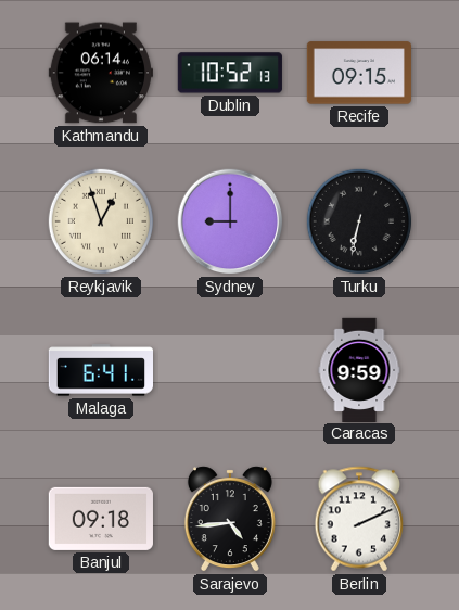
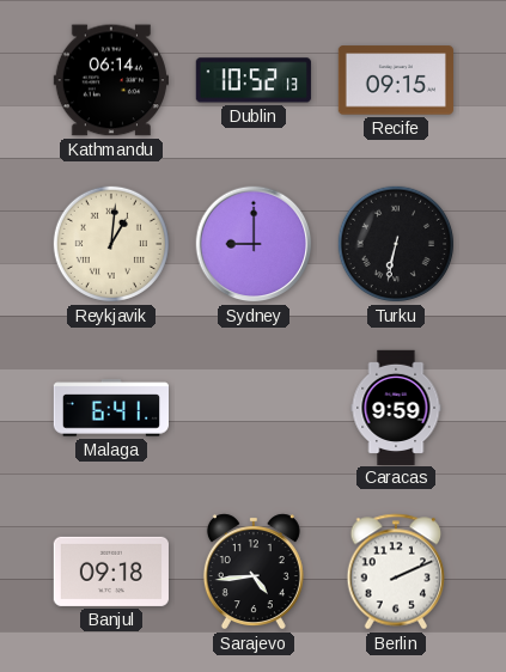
Reykjavik: 12:57 -> 1:01
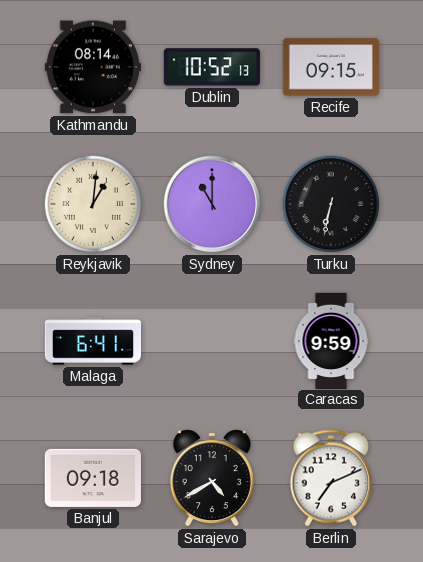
Kathmandu: 06:14 -> 08:14
Sydney: 9:00 -> 11:00
Sarajevo: 4:44 -> 4:40
Berlin: 2:11 -> 7:11
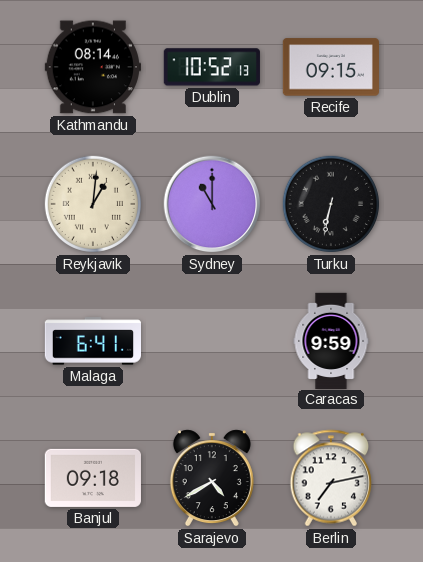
Berlin: 7:11 -> 7:13
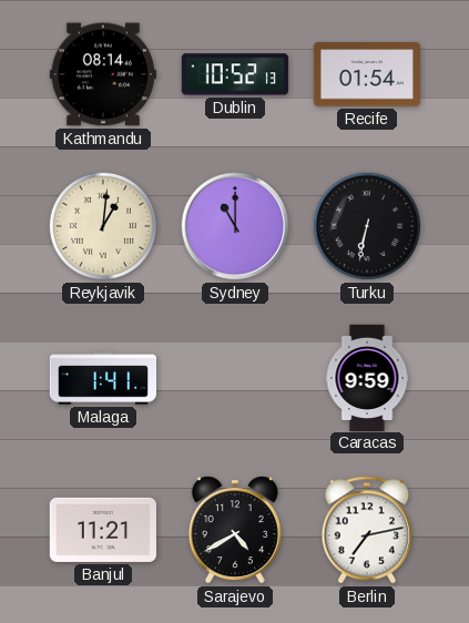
Recife: 09:15 -> 01:54
Malaga: 6:41 -> 1:41
Banjul: 09:18 -> 11:21
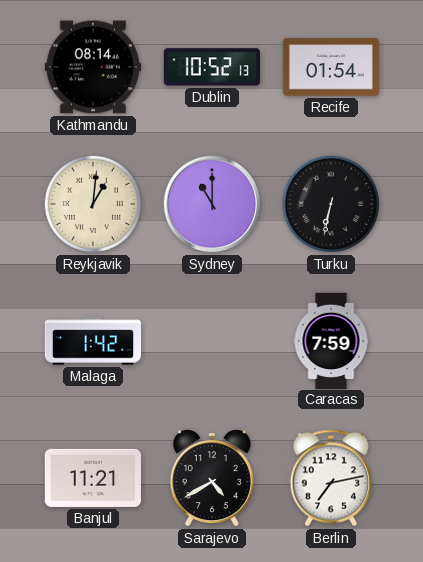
Malaga: 1:41 -> 1:42
Caracas: 9:59 -> 7:59
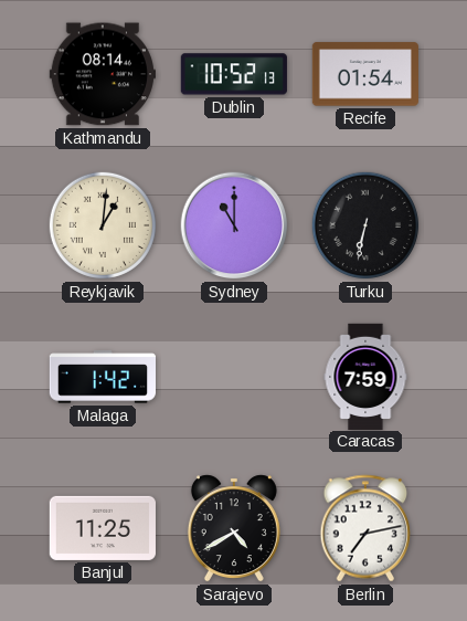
Banjul: 11:21 -> 11:25
